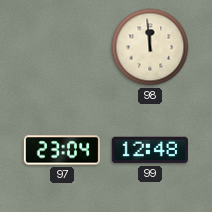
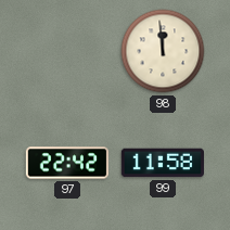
97: 23:04 -> 22:42
99: 12:48 -> 11:58
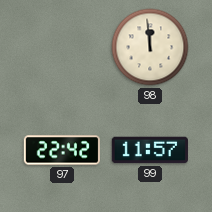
99: 11:58 -> 11:57
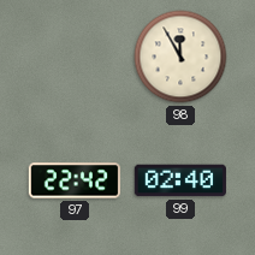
98: 11:59 -> 11:55
99: 11:57 -> 02:40
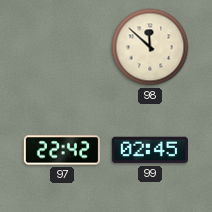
98: 11:55 -> 11:52
99: 02:40 -> 02:45
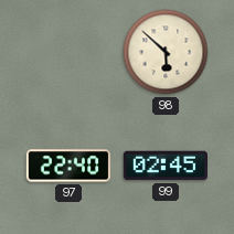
98: 11:52 -> 5:52
97: 22:42 -> 22:40
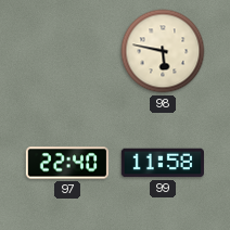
98: 5:52 -> 5:47
99: 02:45 -> 11:58
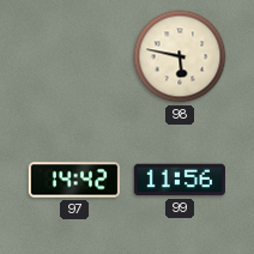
97: 22:40 -> 14:42
99: 11:58 -> 11:56
